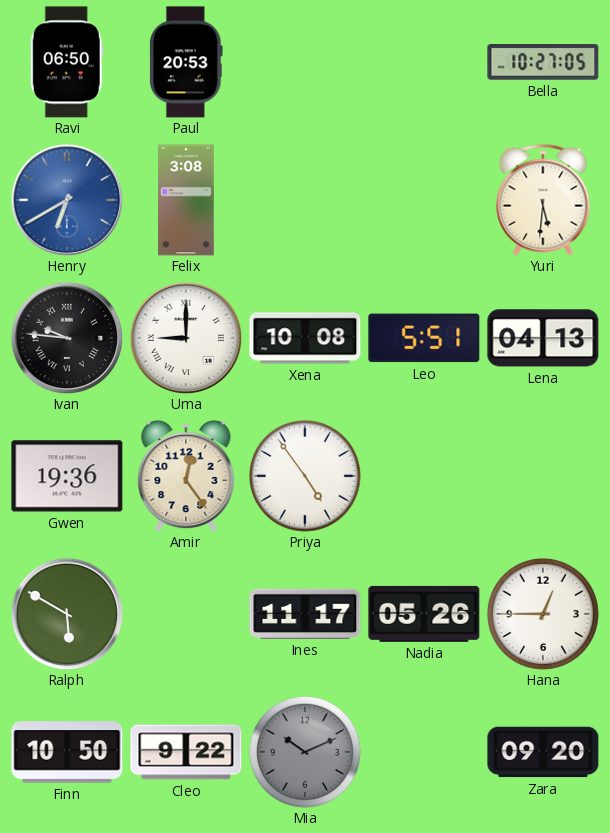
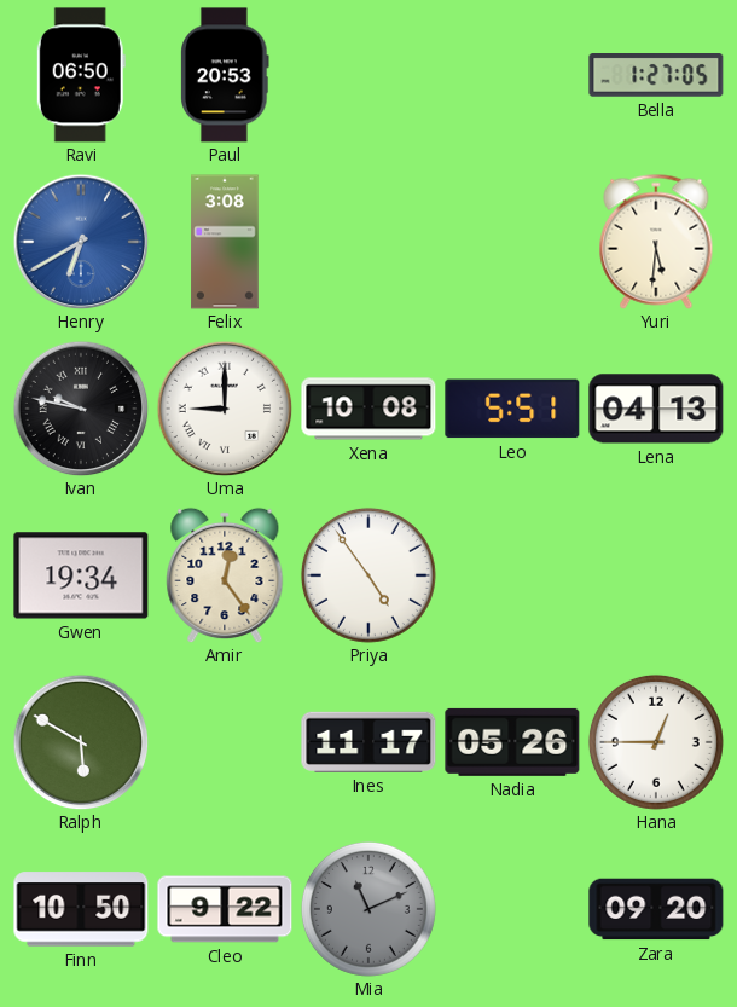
Bella: 10:27 -> 1:27
Ivan: 9:46 -> 9:47
Gwen: 19:36 -> 19:34
Mia: 10:11 -> 11:11
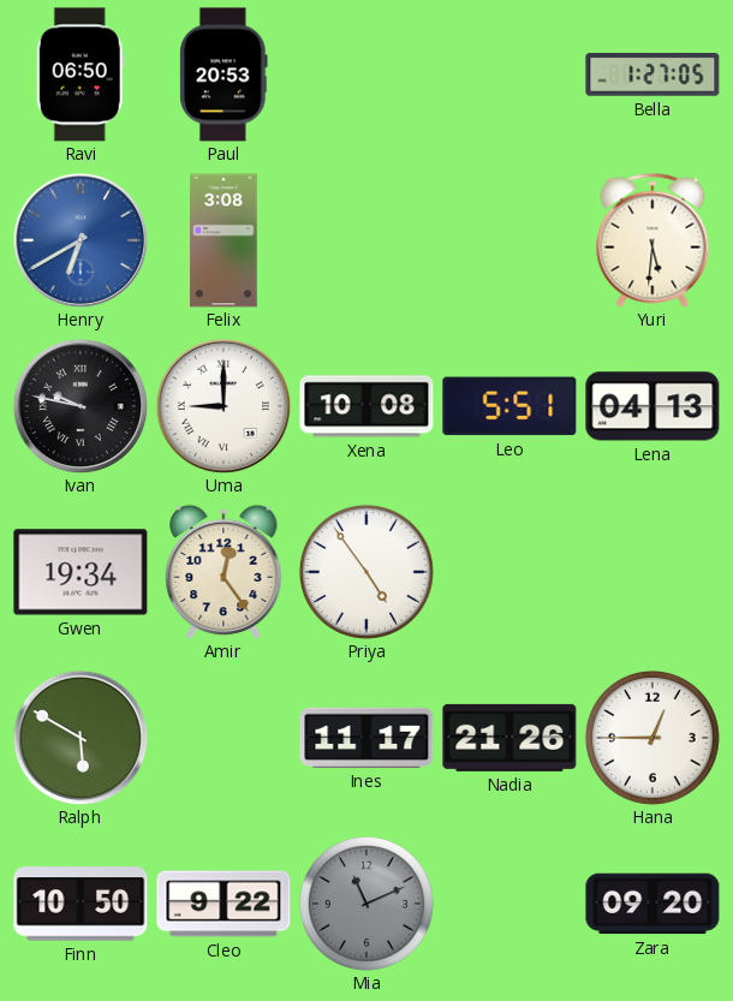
Nadia: 05:26 -> 21:26
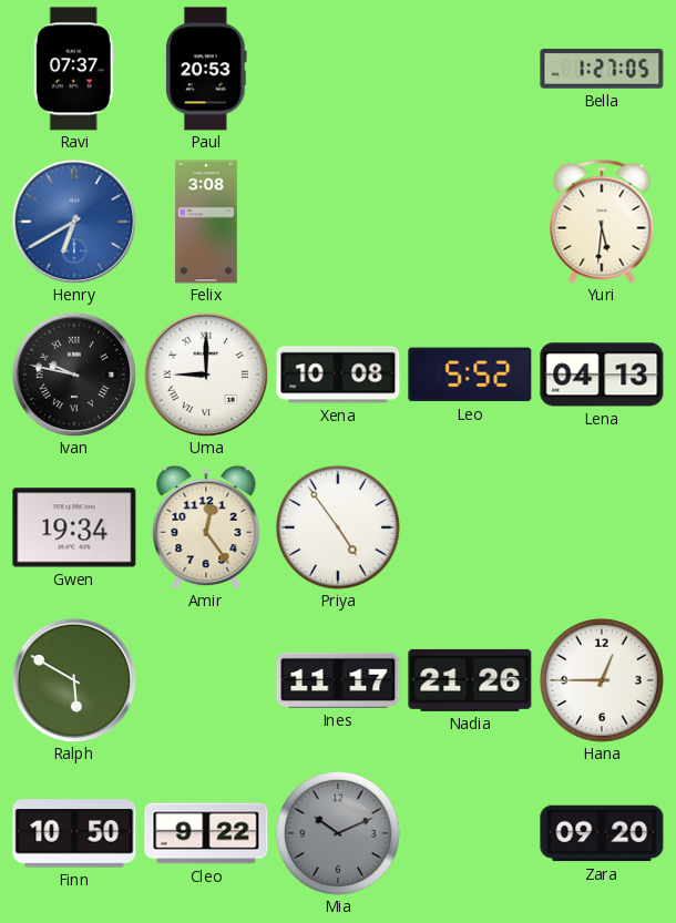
Ravi: 06:50 -> 07:37
Leo: 5:51 -> 5:52
Mia: 11:11 -> 10:11
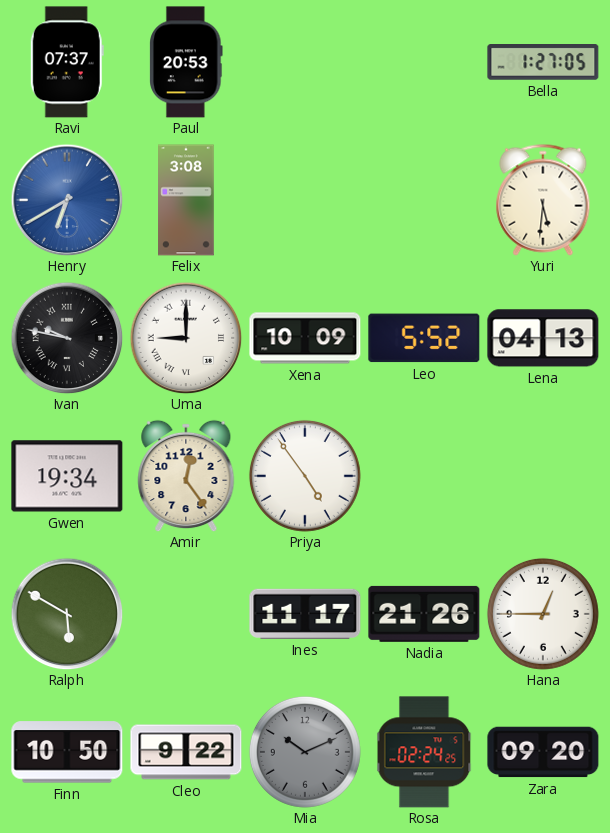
Xena: 10:08 -> 10:09
Rosa: none -> 02:24
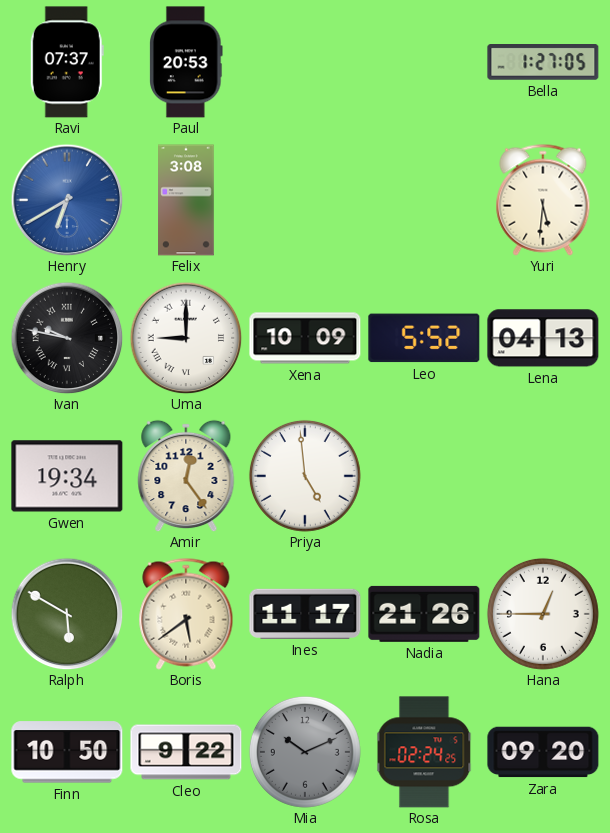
Priya: 4:54 -> 4:59
Boris: none -> 5:39
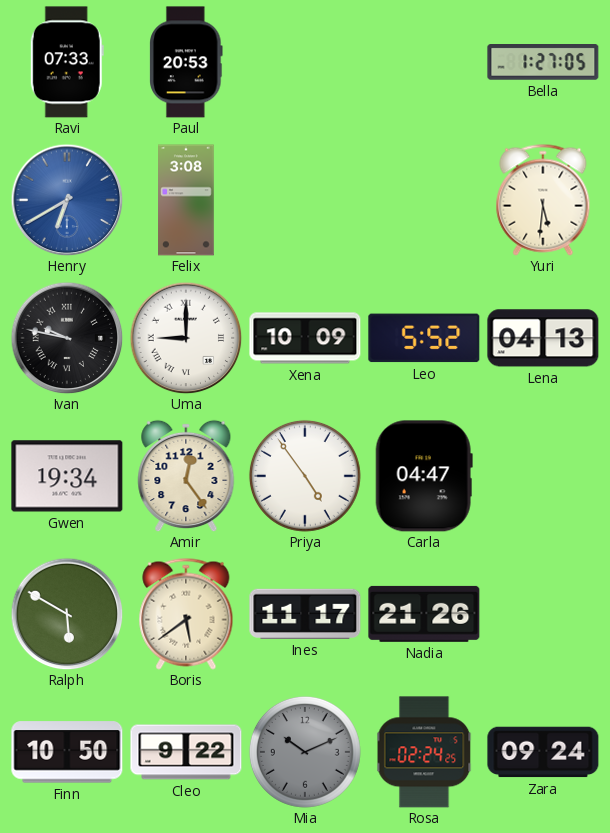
Ravi: 07:37 -> 07:33
Priya: 4:59 -> 4:54
Carla: none -> 04:47
Hana: 12:45 -> none
Zara: 09:20 -> 09:24
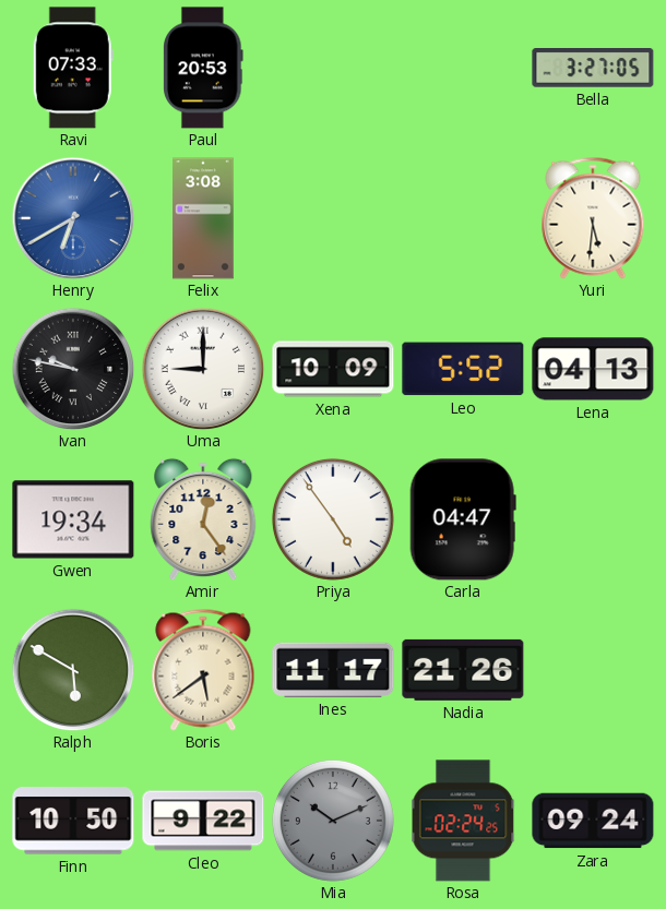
Bella: 1:27 -> 3:27
